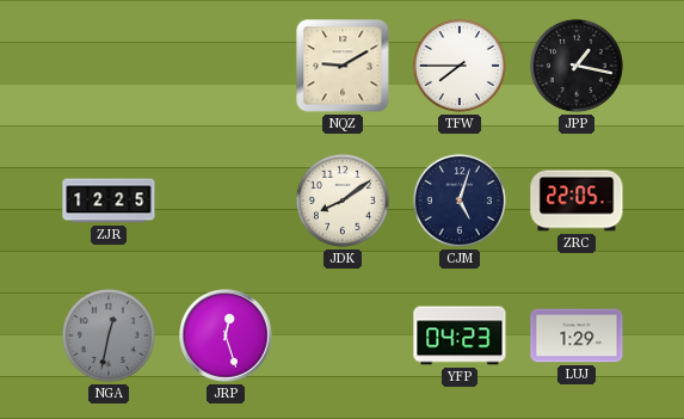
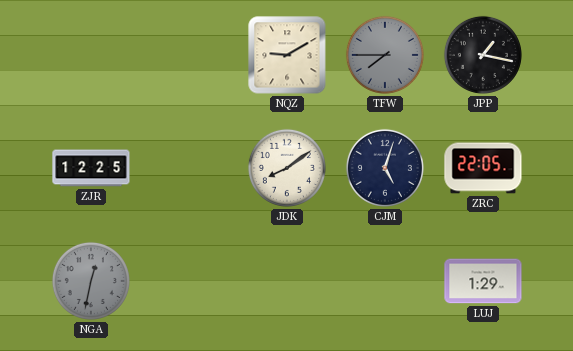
TFW dial: white -> grey
JRP: 12:27 -> none
YFP: 04:23 -> none
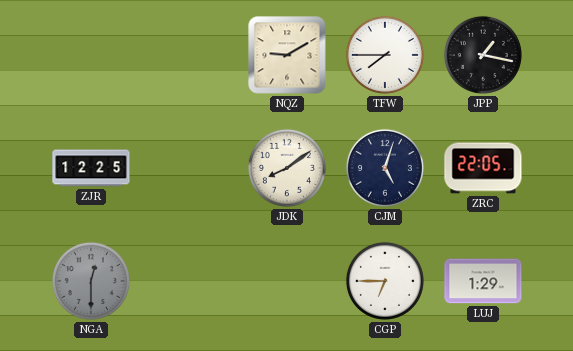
TFW dial: grey -> white
NGA: 12:32 -> 12:30
CGP: none -> 6:45
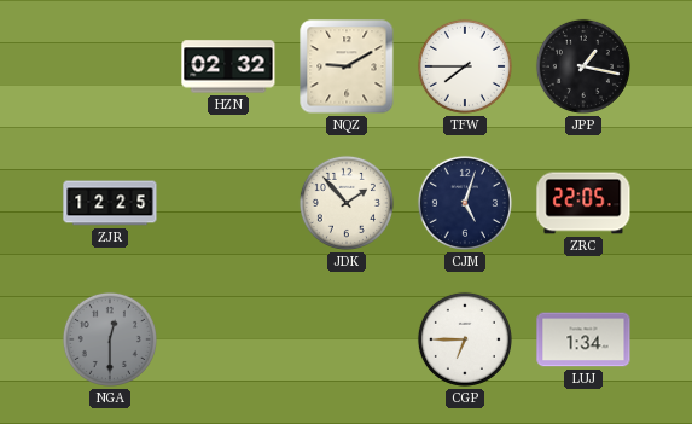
HZN: none -> 02:32
JDK: 8:09 -> 1:53
LUJ: 1:29 -> 1:34
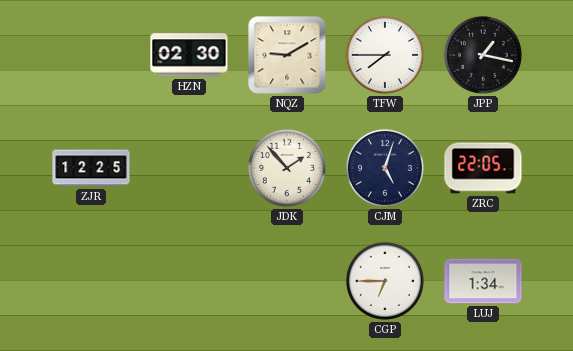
HZN: 02:32 -> 02:30
NGA: 12:30 -> none
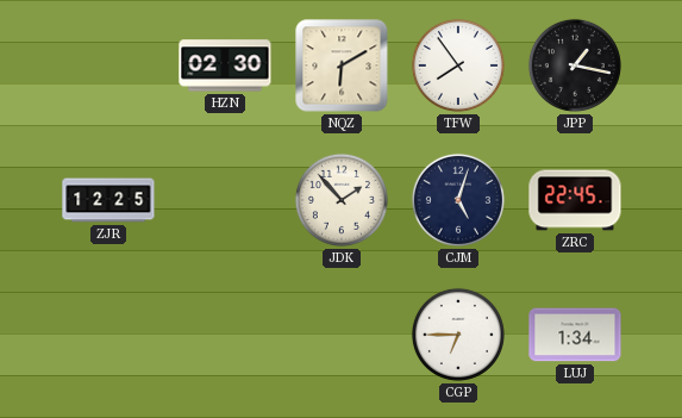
NQZ: 9:10 -> 6:10
TFW: 7:45 -> 7:54
ZRC: 22:05 -> 22:45
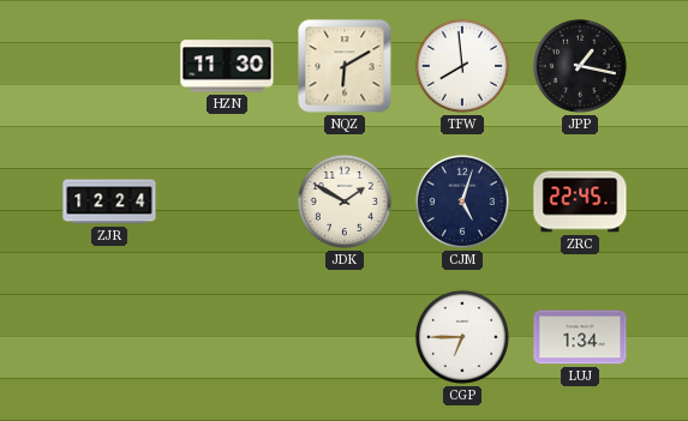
HZN: 02:30 -> 11:30
TFW: 7:54 -> 7:59
ZJR: 12:25 -> 12:24
JDK: 1:53 -> 1:50
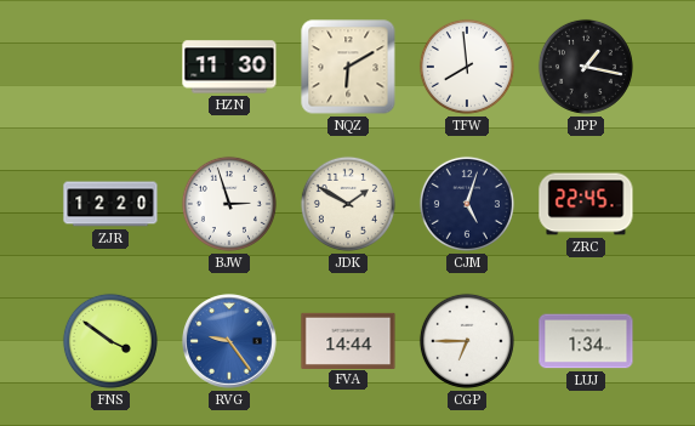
ZJR: 12:24 -> 12:20
BJW: none -> 2:57
FNS: none -> 3:51
RVG: none -> 9:24
FVA: none -> 14:44
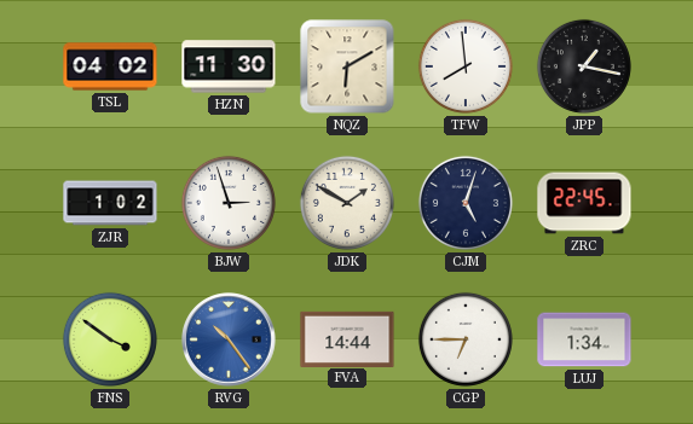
TSL: none -> 04:02
ZJR: 12:20 -> 1:02
RVG: 9:24 -> 10:24
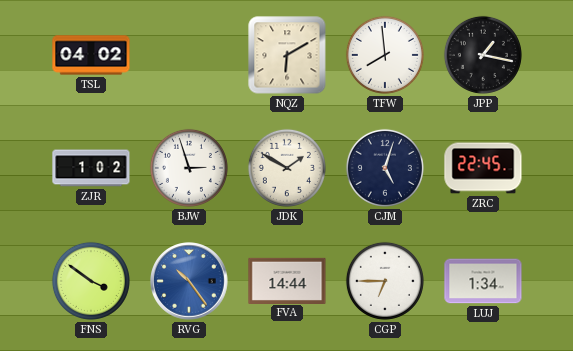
HZN: 11:30 -> none
